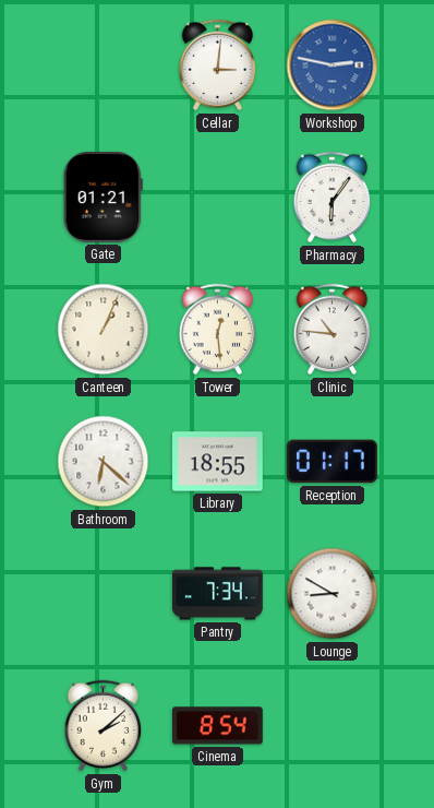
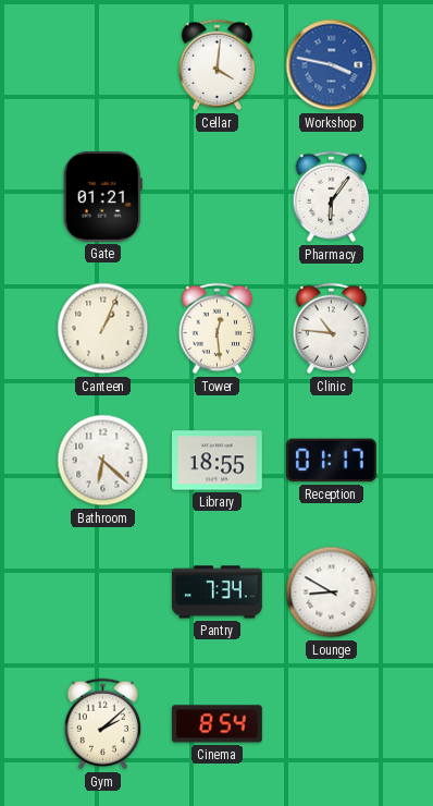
Cellar: 3:01 -> 4:01
Workshop: 2:47 -> 3:47
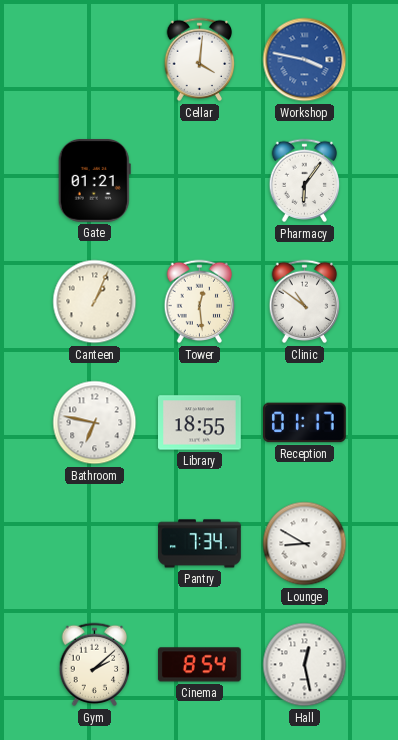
Clinic: 10:46 -> 10:51
Bathroom: 6:22 -> 6:47
Hall: none -> 12:28
